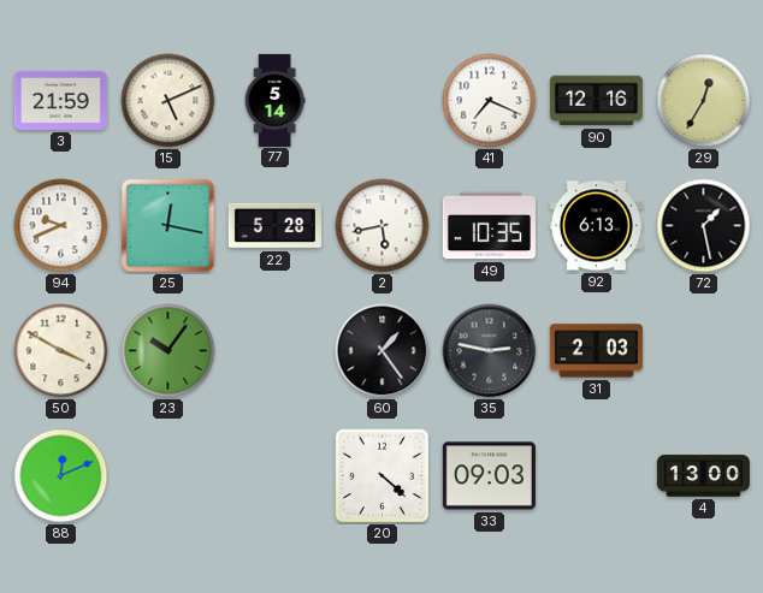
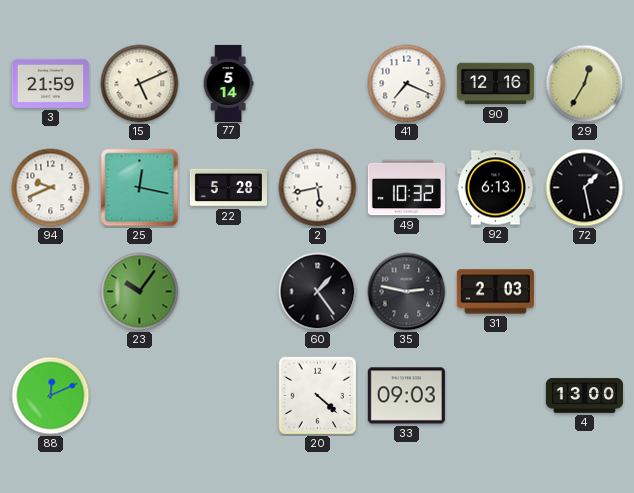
49: 10:35 -> 10:32
50: 3:50 -> none
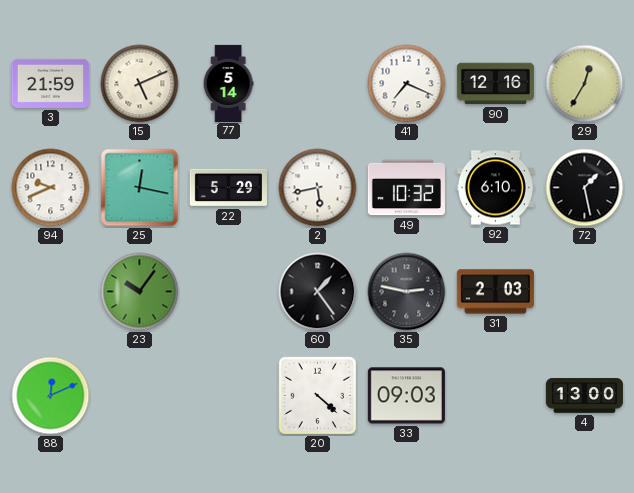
22: 5:28 -> 5:29
92: 6:13 -> 6:10
